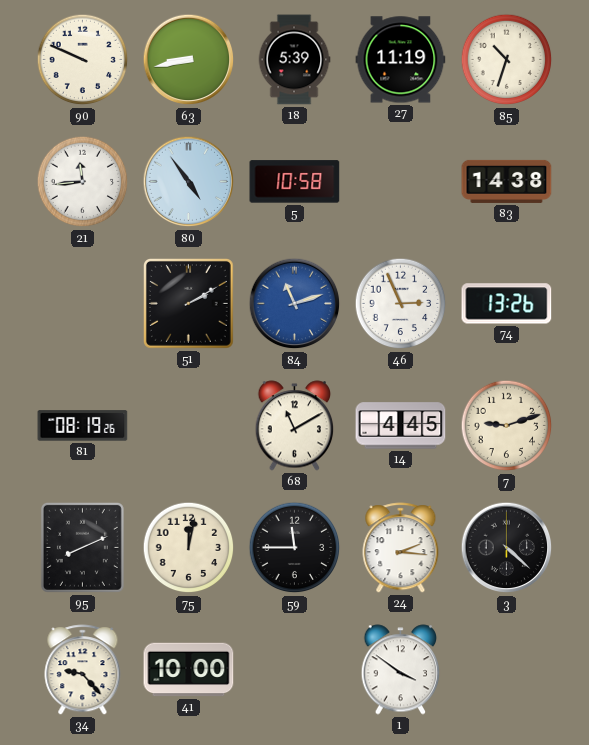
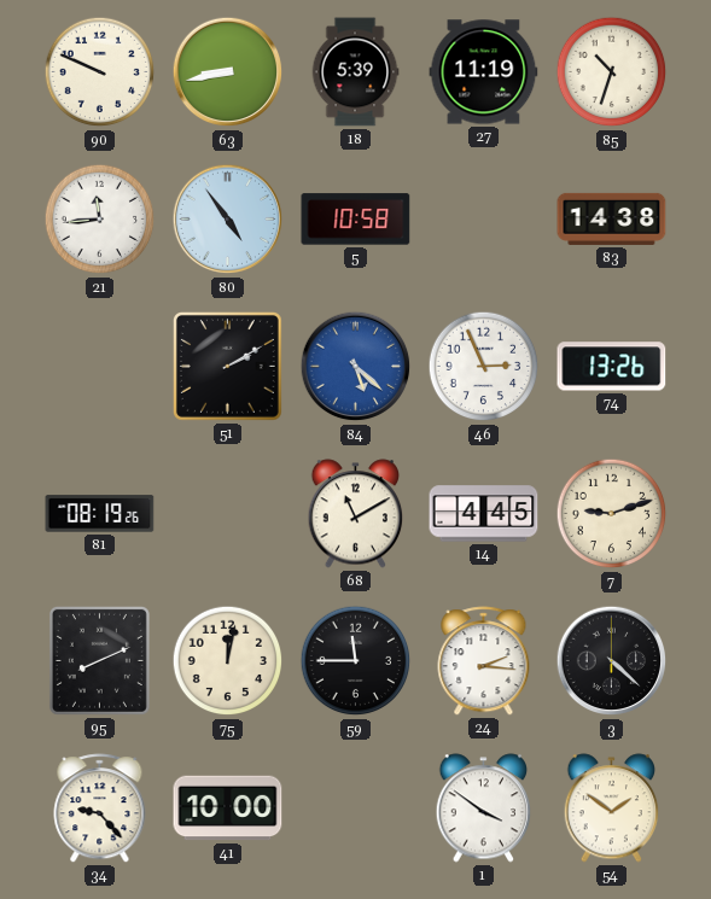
84: 11:12 -> 5:22
54: none -> 1:51
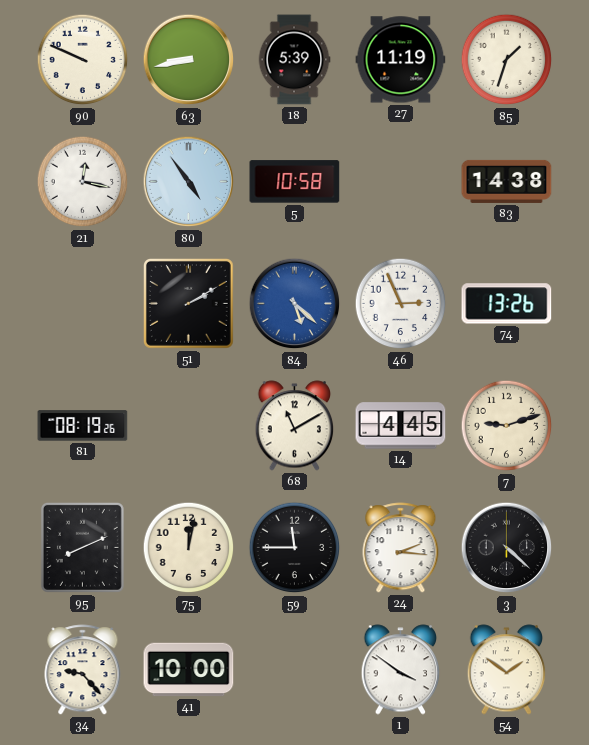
85: 10:33 -> 1:33
21: 11:44 -> 12:17
